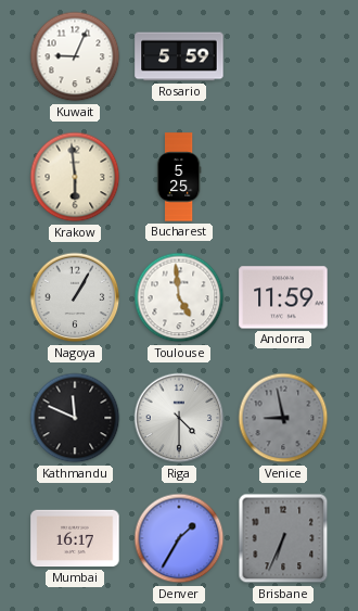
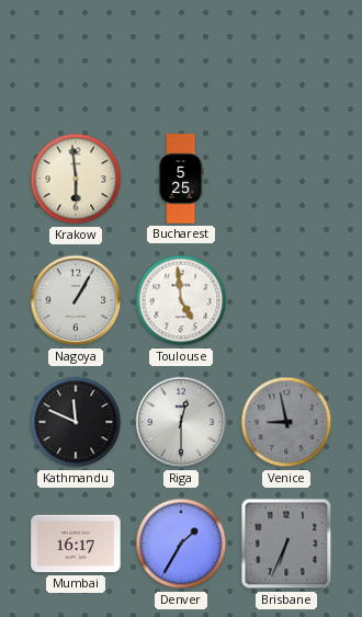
Kuwait: 9:04 -> none
Rosario: 5:59 -> none
Andorra: 11:59 -> none
Riga: 4:30 -> 12:30
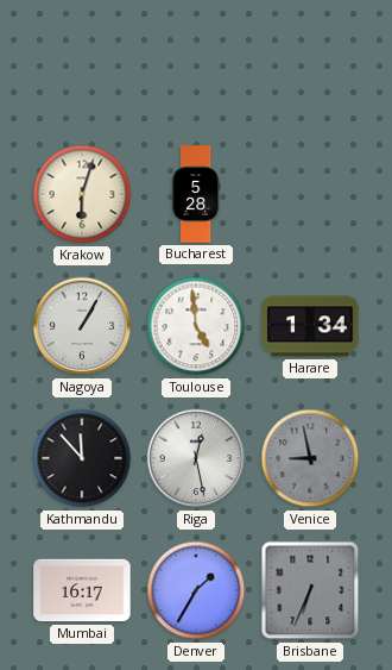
Krakow: 5:59 -> 6:03
Bucharest: 5:25 -> 5:28
Harare: none -> 1:34
Kathmandu: 11:49 -> 11:53
Riga: 12:30 -> 12:28
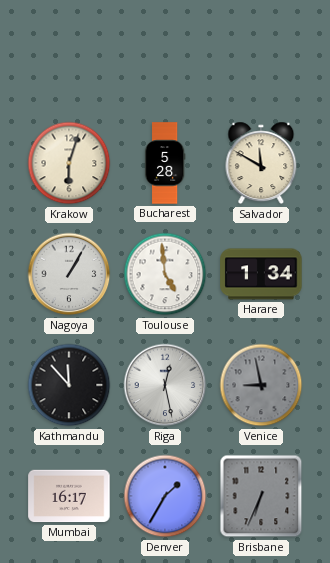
Salvador: none -> 11:50
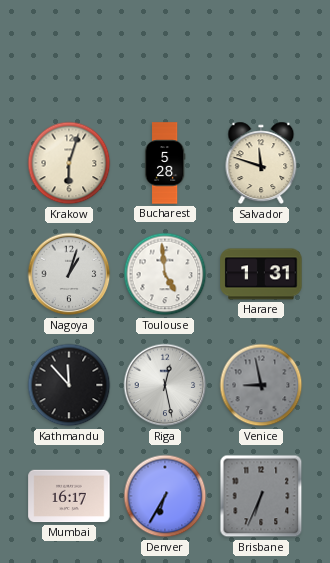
Salvador: 11:50 -> 11:48
Nagoya: 1:05 -> 1:03
Harare: 1:34 -> 1:31
Denver: 1:35 -> 6:35
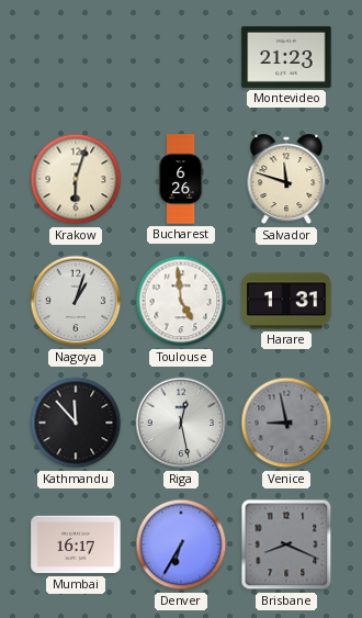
Montevideo: none -> 21:23
Bucharest: 5:28 -> 6:26
Brisbane: 6:34 -> 8:19
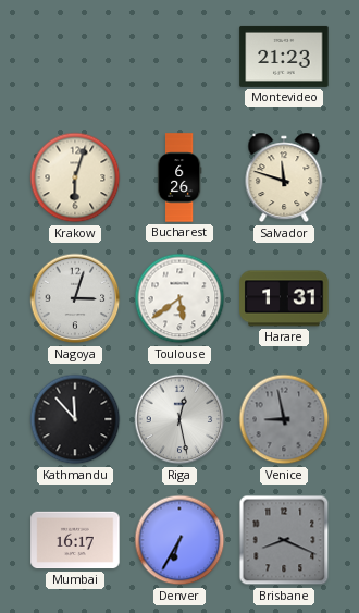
Nagoya: 1:03 -> 3:03
Toulouse: 4:59 -> 5:39
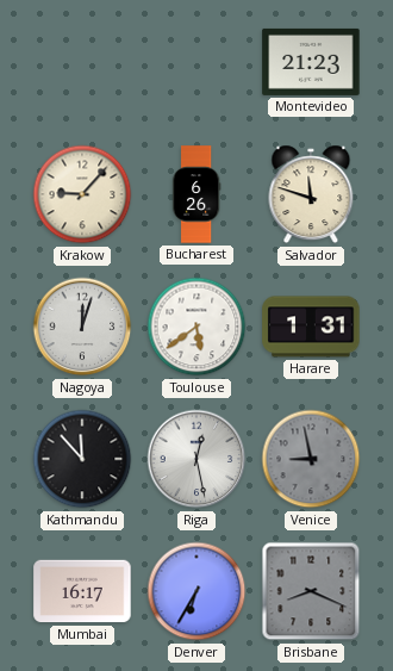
Krakow: 6:03 -> 9:07
Nagoya: 3:03 -> 12:03
